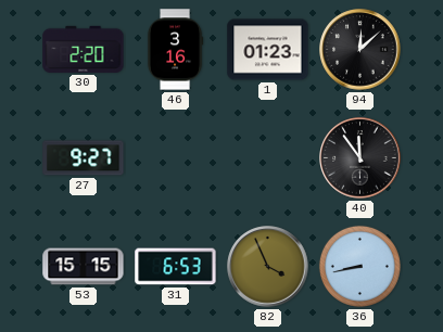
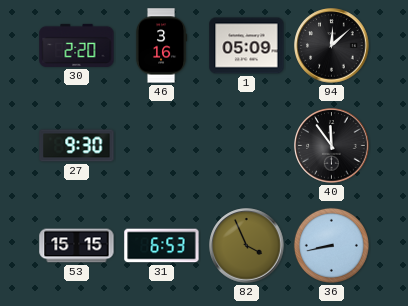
1: 01:23 -> 05:09
27: 9:27 -> 9:30
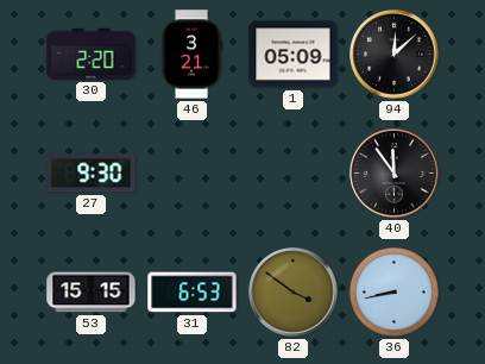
46: 3:16 -> 3:21
82: 3:56 -> 3:51
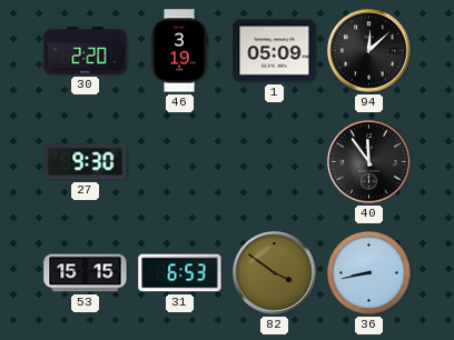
46: 3:21 -> 3:19
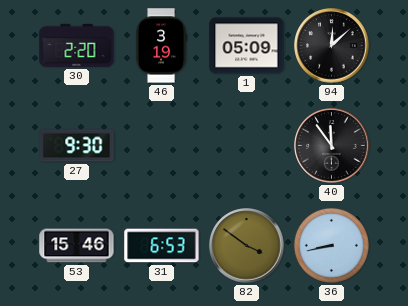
53: 15:15 -> 15:46
